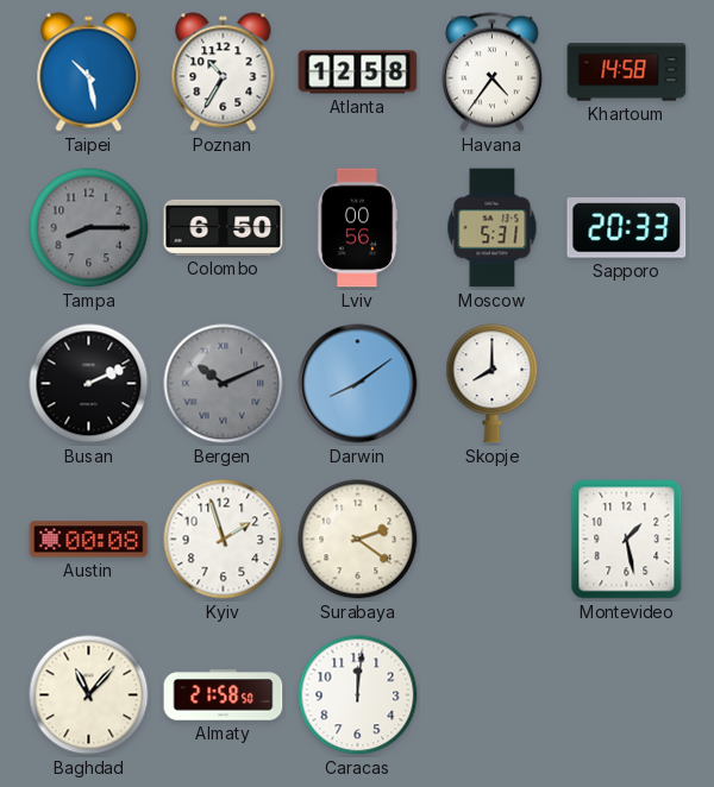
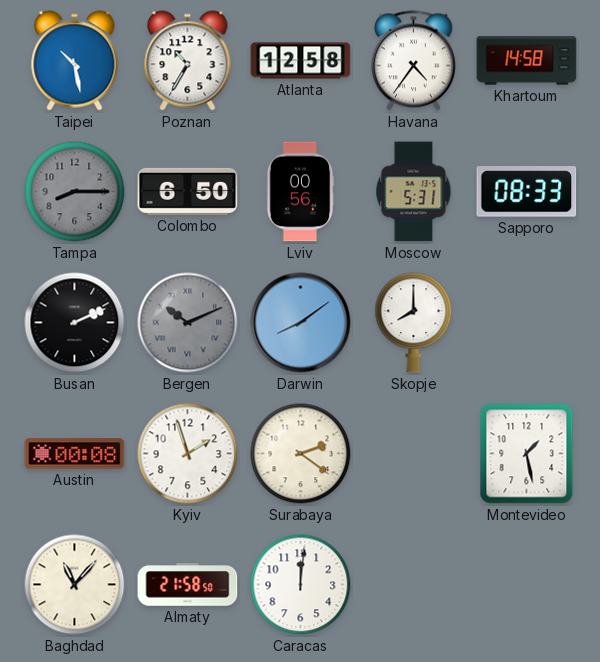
Sapporo: 20:33 -> 08:33
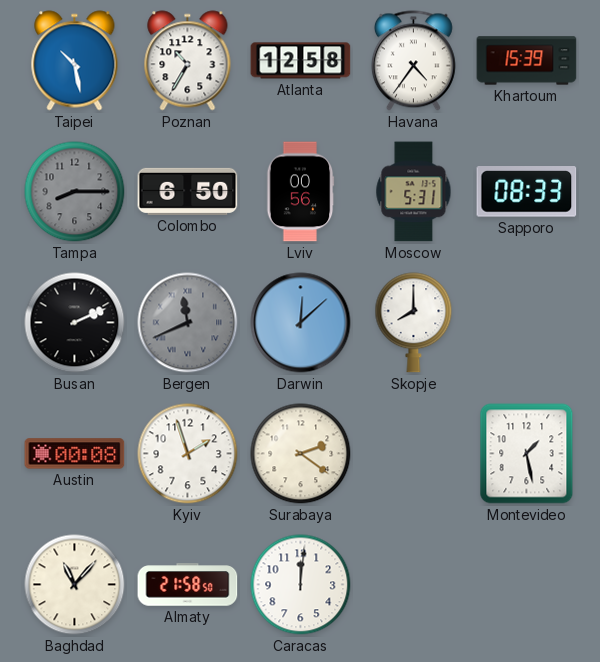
Khartoum: 14:58 -> 15:39
Bergen: 10:11 -> 11:41
Darwin: 8:09 -> 12:08
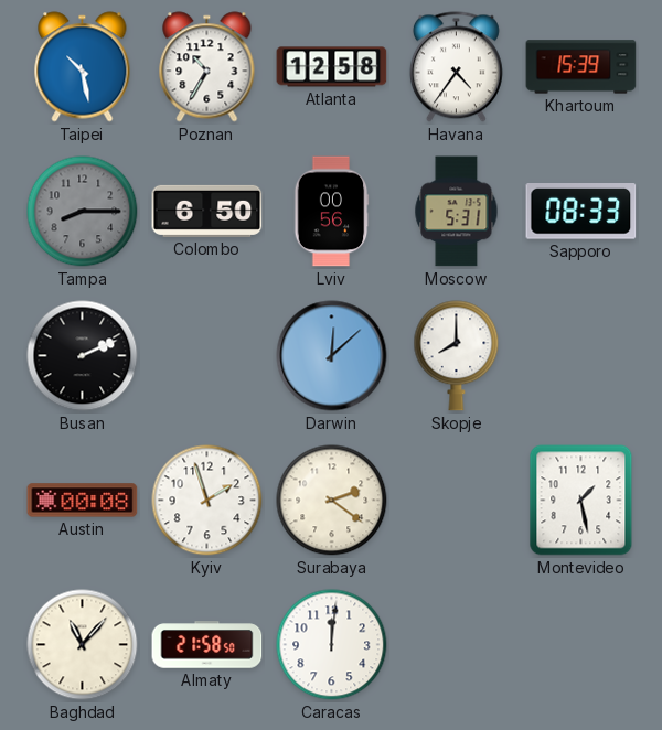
Bergen: 11:41 -> none
